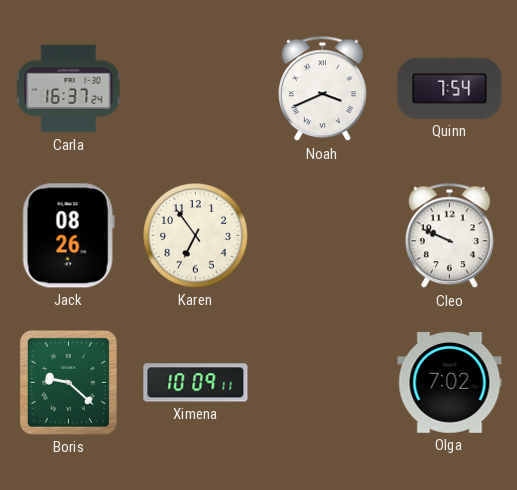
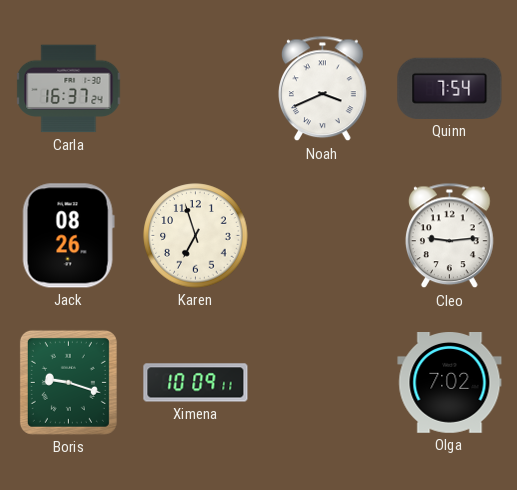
Karen: 6:54 -> 6:57
Cleo: 9:49 -> 9:14
Boris: 9:22 -> 9:18
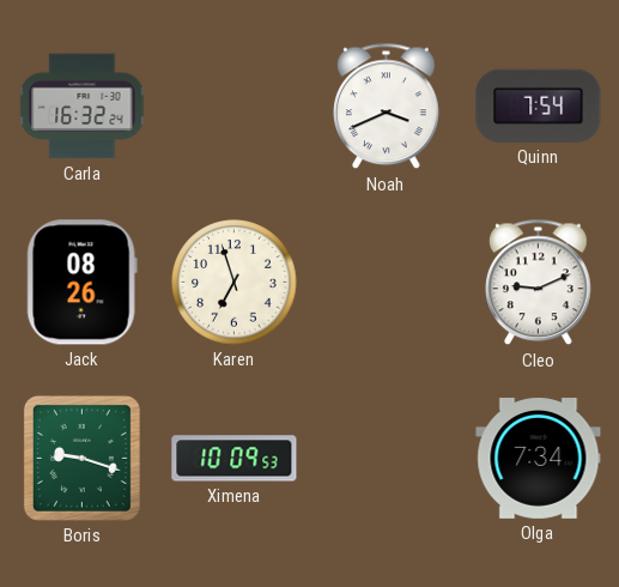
Carla: 16:37 -> 16:32
Cleo: 9:14 -> 9:11
Ximena: 10:09:11 -> 10:09:53
Olga: 7:02 -> 7:34
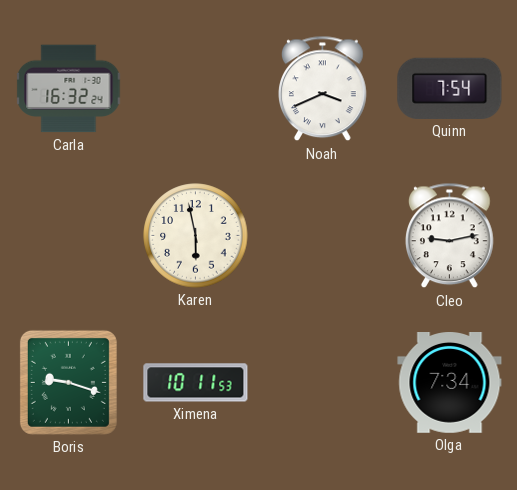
Jack: 08:26 -> none
Karen: 6:57 -> 5:58
Cleo: 9:11 -> 9:13
Ximena: 10:09 -> 10:11
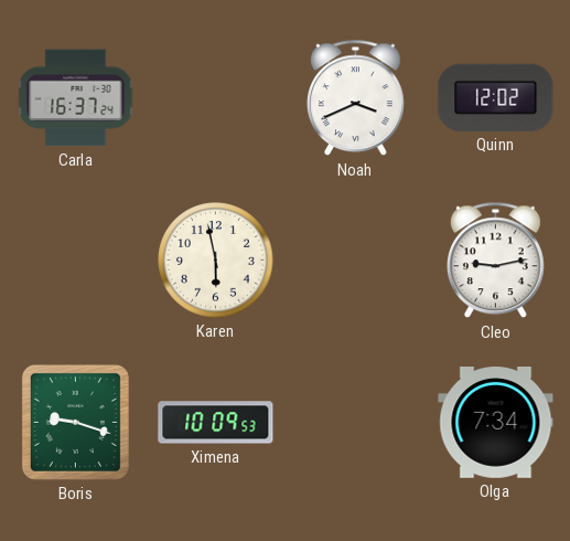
Carla: 16:32 -> 16:37
Quinn: 7:54 -> 12:02
Ximena: 10:11 -> 10:09
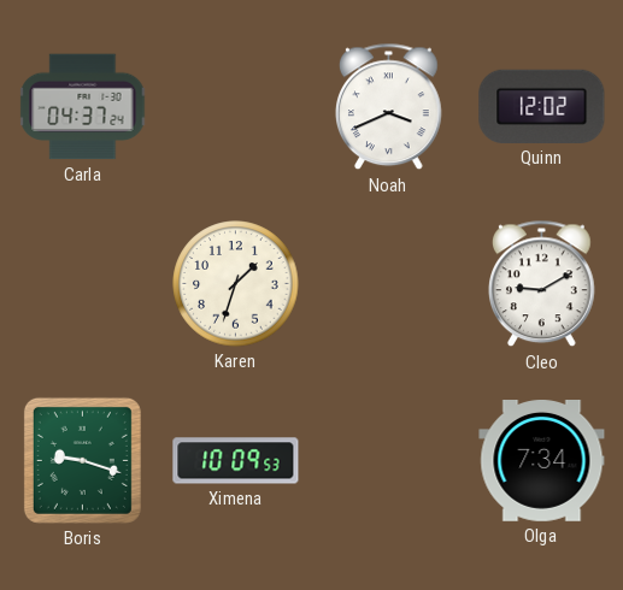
Carla: 16:37 -> 04:37
Karen: 5:58 -> 1:33
Cleo: 9:13 -> 9:10
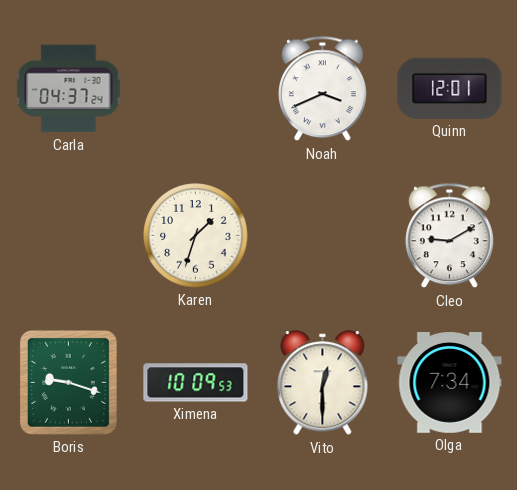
Quinn: 12:02 -> 12:01
Vito: none -> 12:30
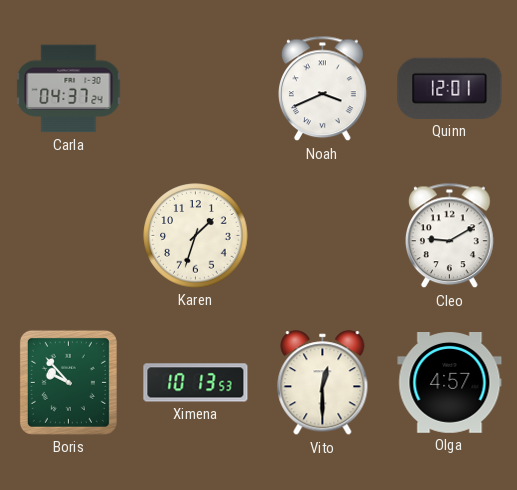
Boris: 9:18 -> 9:53
Ximena: 10:09 -> 10:13
Olga: 7:34 -> 4:57
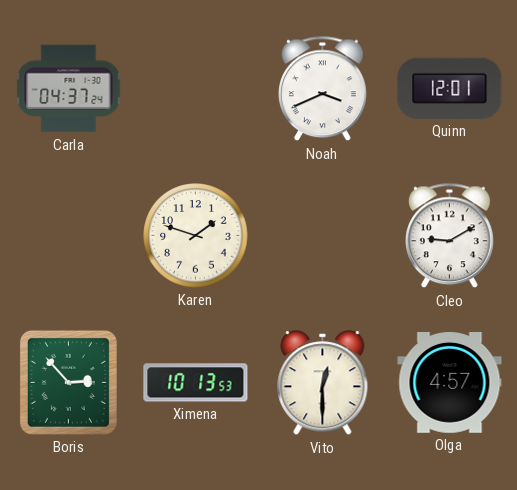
Karen: 1:33 -> 1:48
Boris: 9:53 -> 2:53
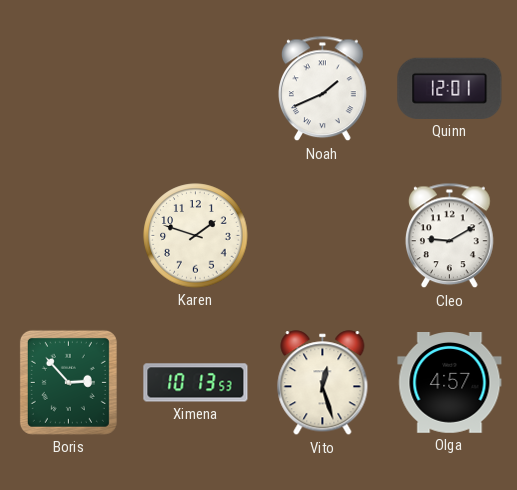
Carla: 04:37 -> none
Noah: 3:41 -> 1:41
Vito: 12:30 -> 12:27
